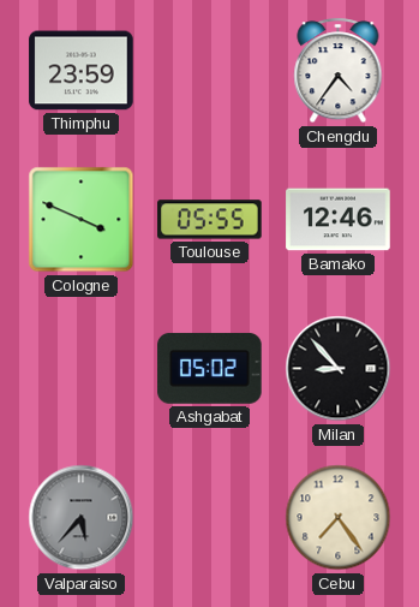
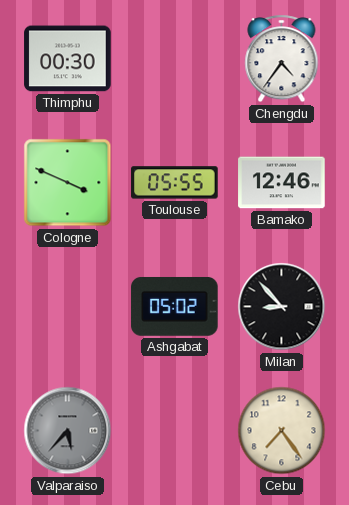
Thimphu: 23:59 -> 00:30
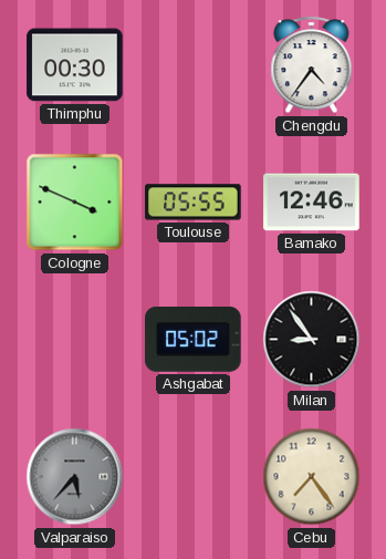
Milan: 8:53 -> 8:54
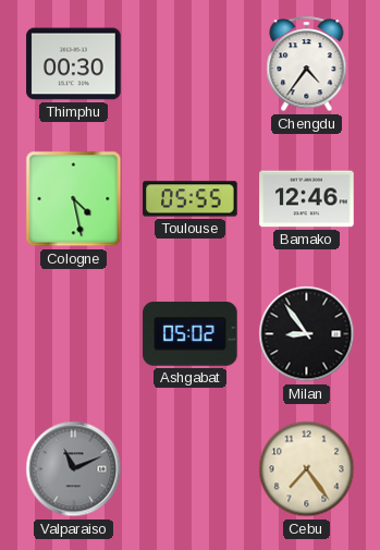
Cologne: 3:49 -> 4:28
Valparaiso: 5:37 -> 11:11
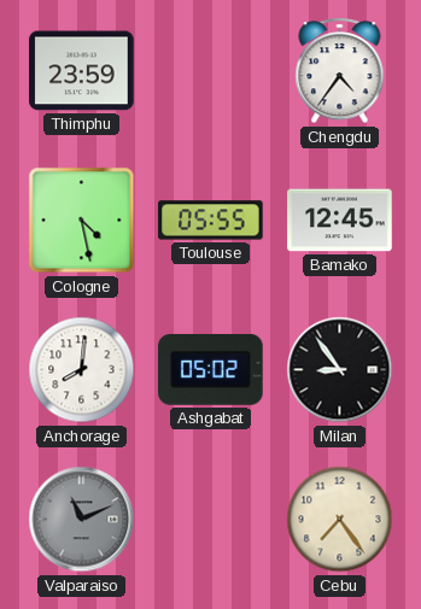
Thimphu: 00:30 -> 23:59
Bamako: 12:46 -> 12:45
Anchorage: none -> 8:01
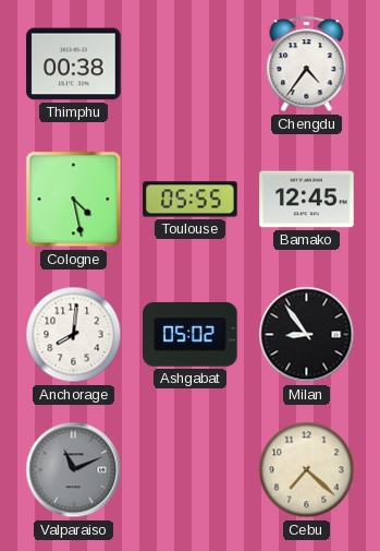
Thimphu: 23:59 -> 00:38
Cebu: 7:24 -> 7:22
